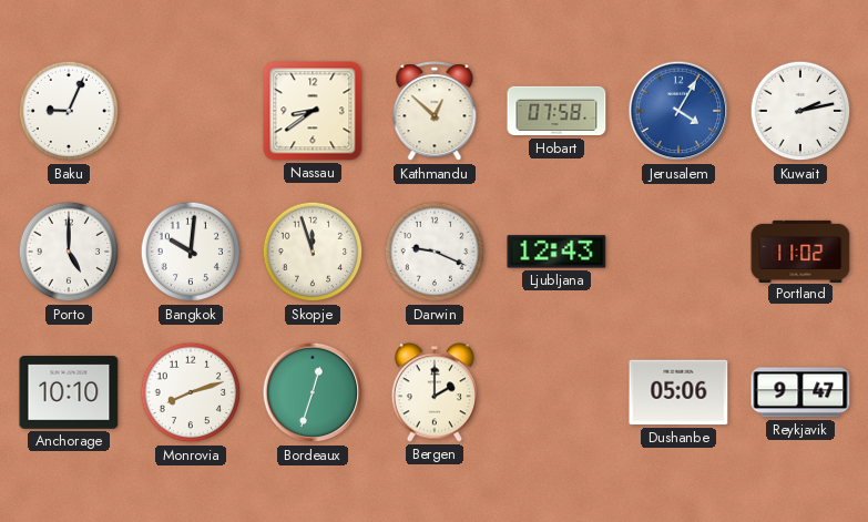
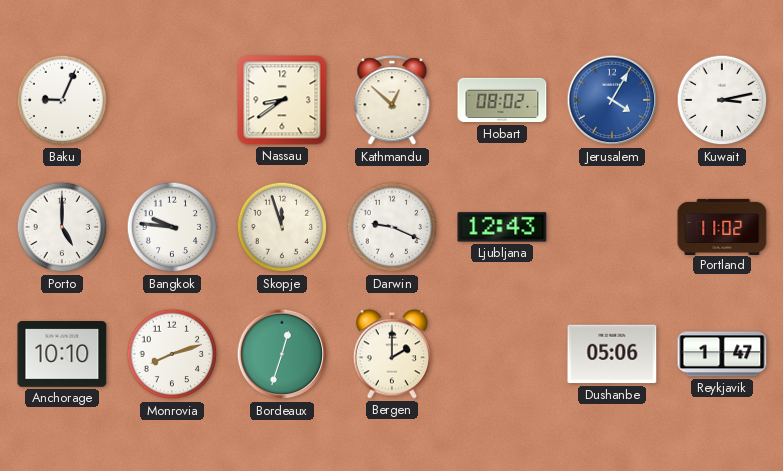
Hobart: 07:58 -> 08:02
Kuwait: 2:13 -> 3:13
Bangkok: 10:01 -> 9:46
Reykjavik: 9:47 -> 1:47
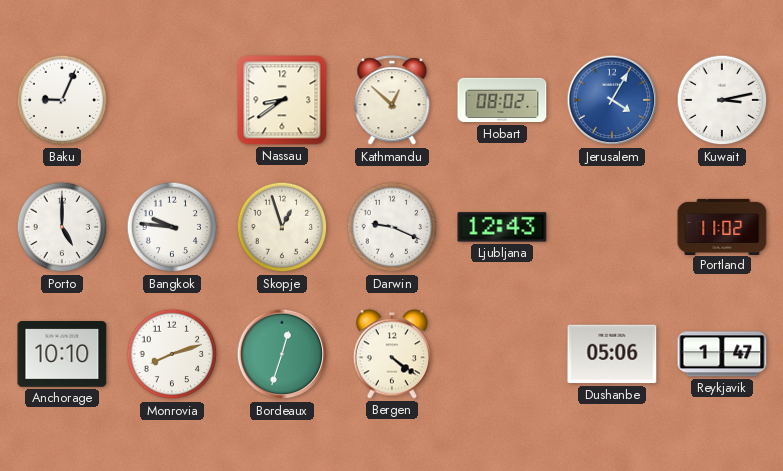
Skopje: 11:57 -> 12:57
Bergen: 2:00 -> 4:21
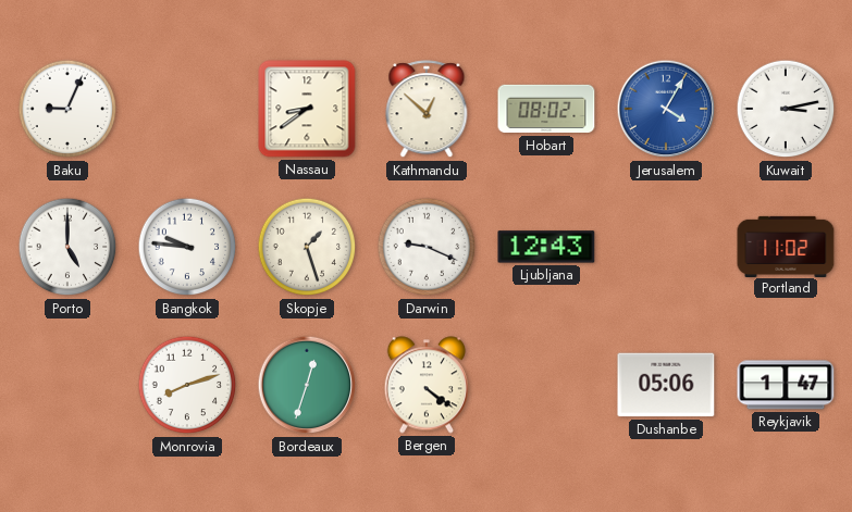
Skopje: 12:57 -> 1:27
Anchorage: 10:10 -> none
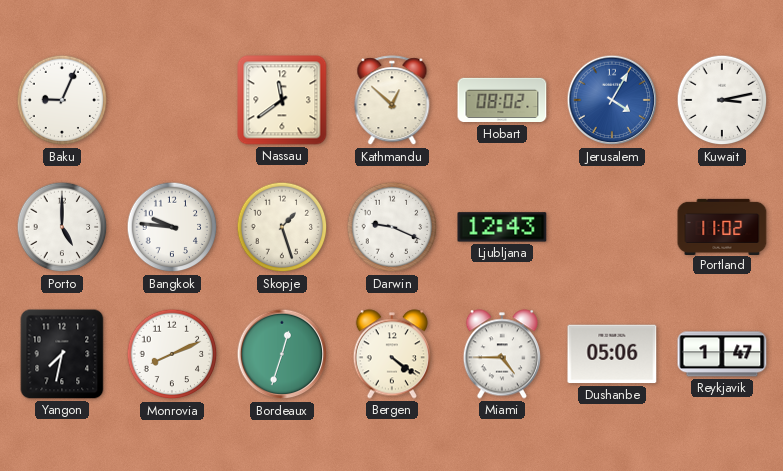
Nassau: 8:39 -> 11:39
Yangon: none -> 7:32
Monrovia: 8:12 -> 8:11
Miami: none -> 4:45
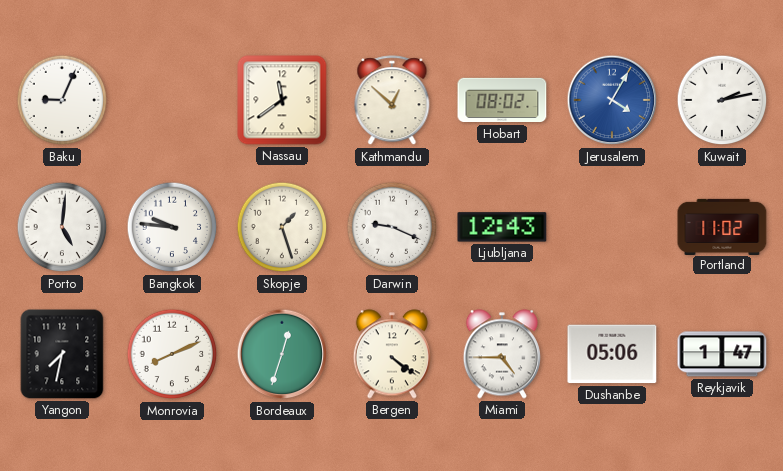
Kuwait: 3:13 -> 2:13
Porto: 5:00 -> 5:01
